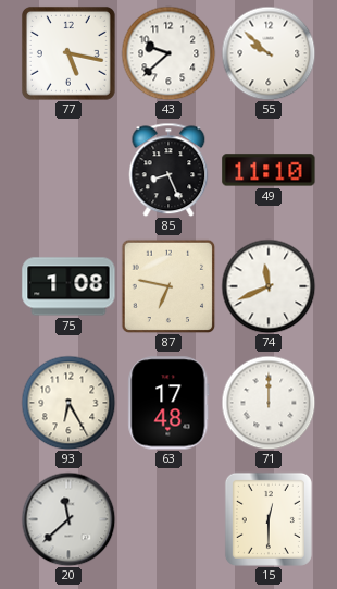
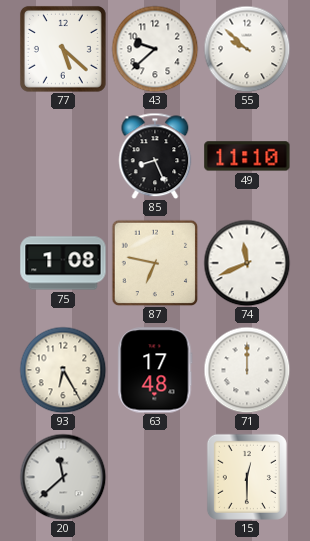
77: 5:17 -> 5:22
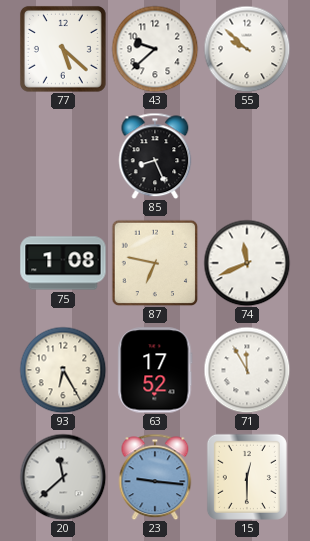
49: 11:10 -> none
63: 17:48 -> 17:52
71: 12:00 -> 11:55
23: none -> 9:16
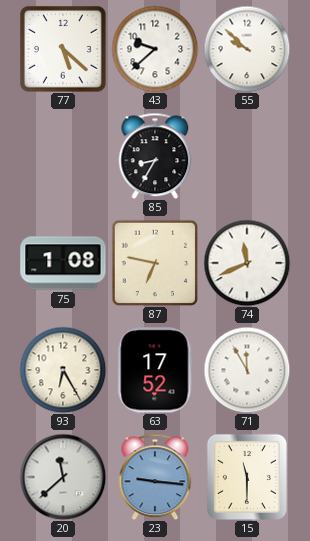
85: 8:26 -> 8:35
15: 12:30 -> 11:30
